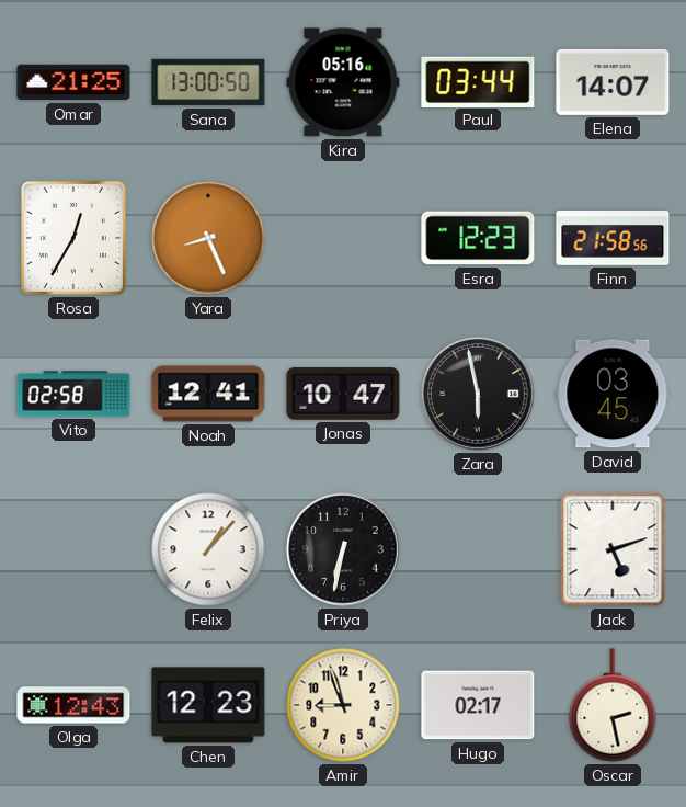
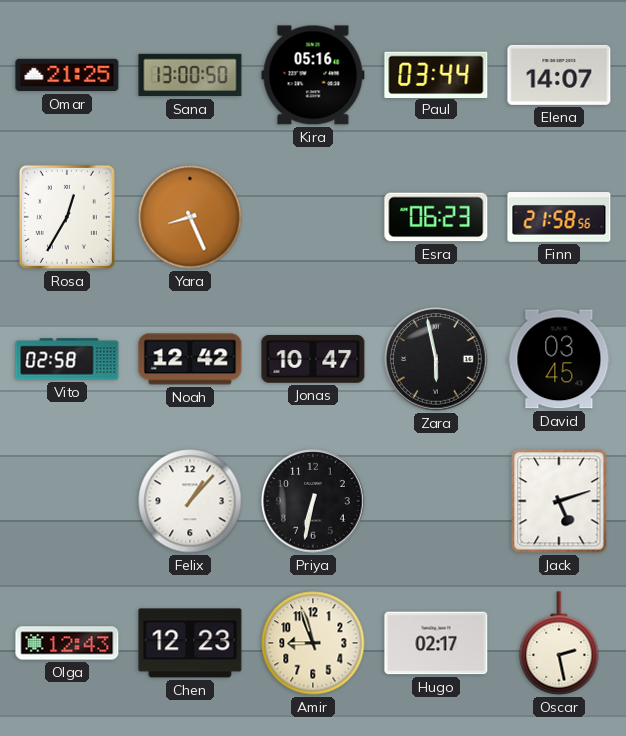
Esra: 12:23 -> 06:23
Noah: 12:41 -> 12:42
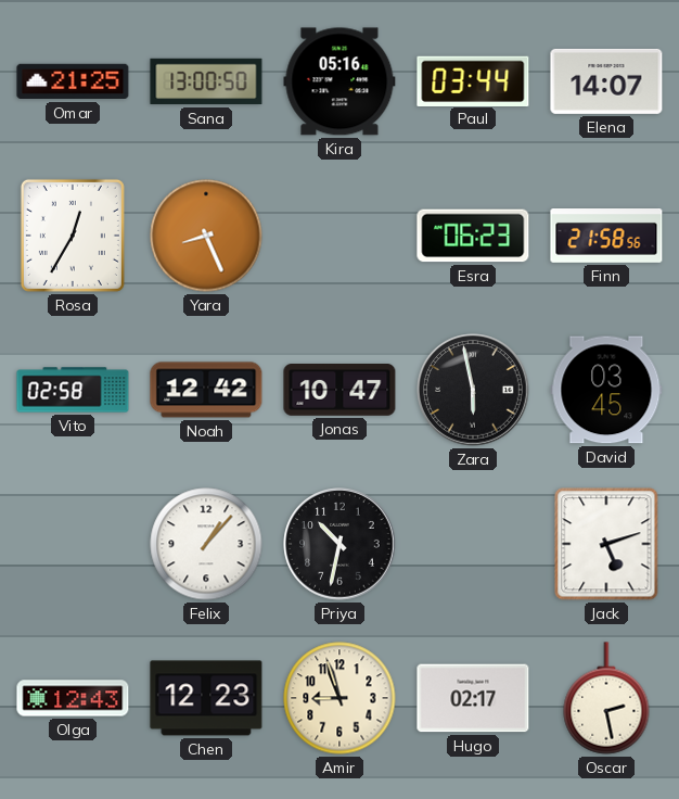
Priya: 6:32 -> 10:32
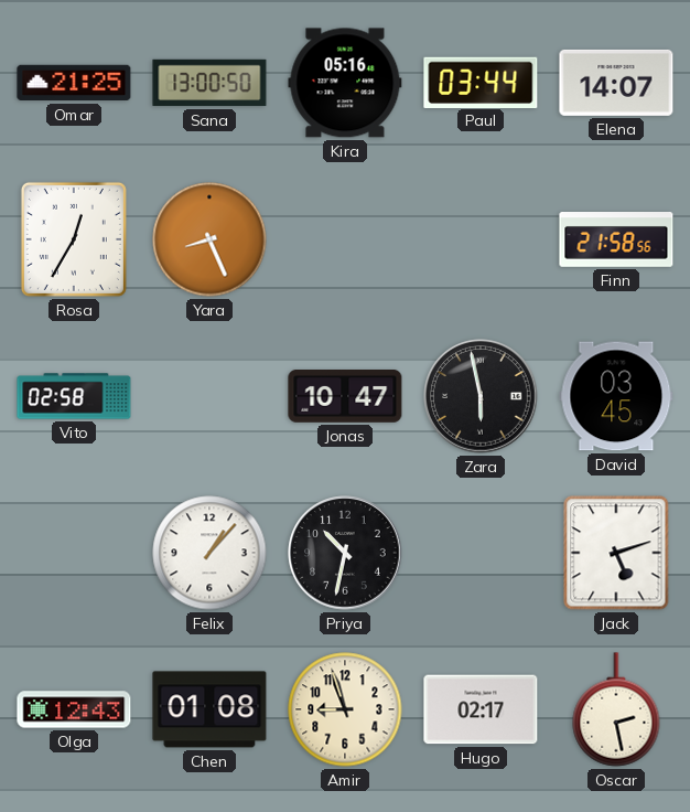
Esra: 06:23 -> none
Noah: 12:42 -> none
Chen: 12:23 -> 01:08
